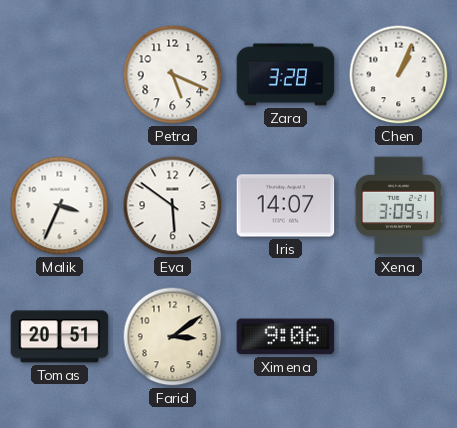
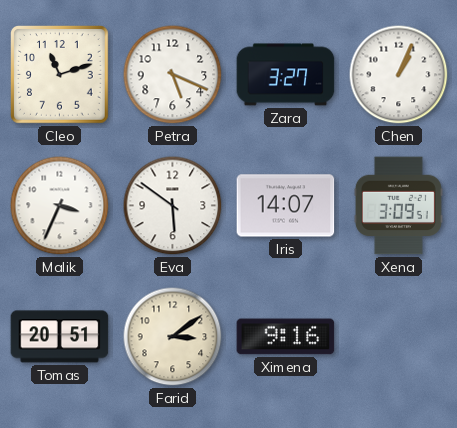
Cleo: none -> 11:12
Zara: 3:28 -> 3:27
Ximena: 9:06 -> 9:16
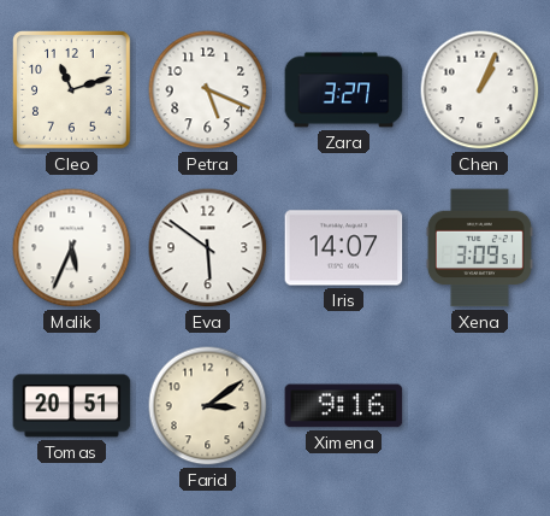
Malik: 3:34 -> 5:34
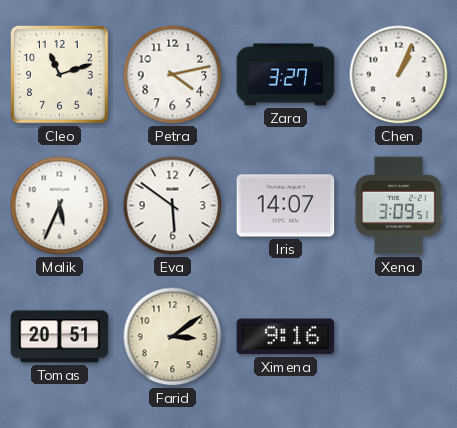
Petra: 5:19 -> 4:13
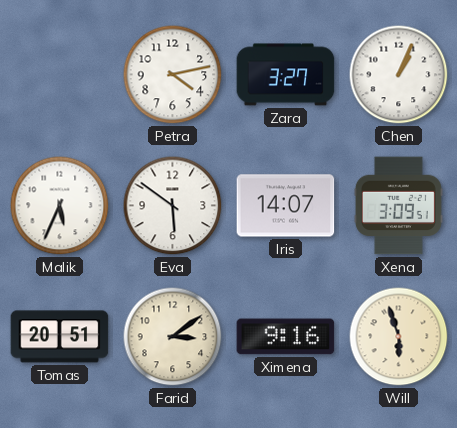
Cleo: 11:12 -> none
Will: none -> 5:57
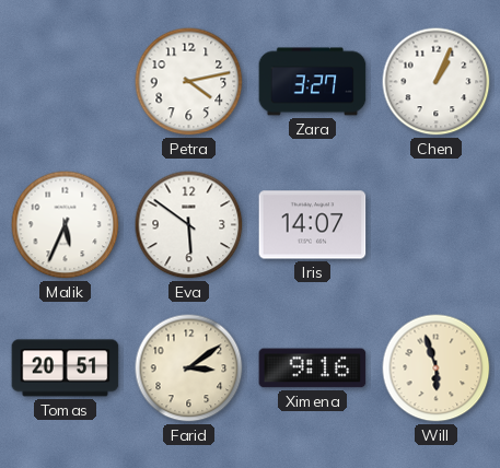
Xena: 3:09 -> none
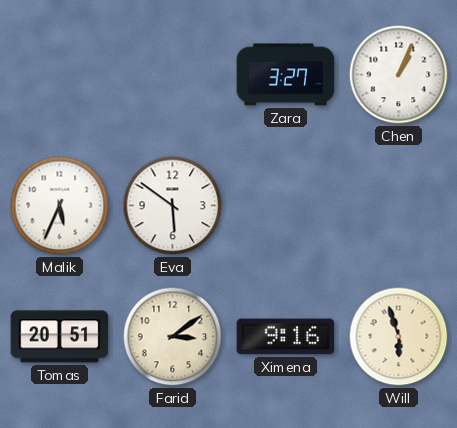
Petra: 4:13 -> none
Iris: 14:07 -> none
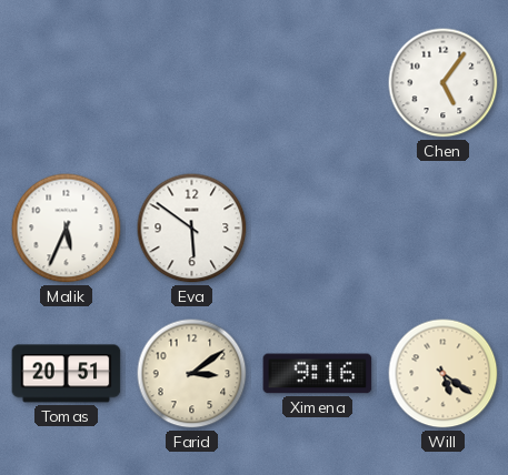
Zara: 3:27 -> none
Chen: 1:04 -> 5:06
Will: 5:57 -> 5:21
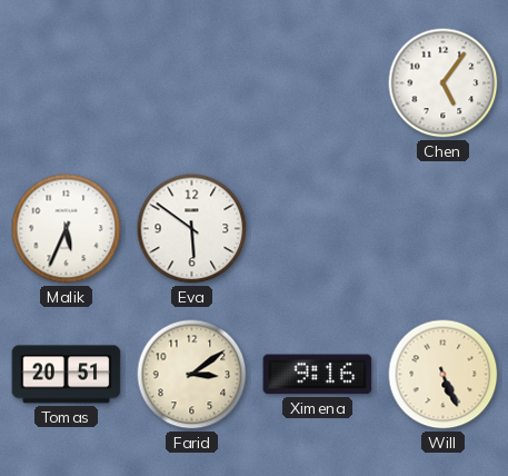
Will: 5:21 -> 5:26
